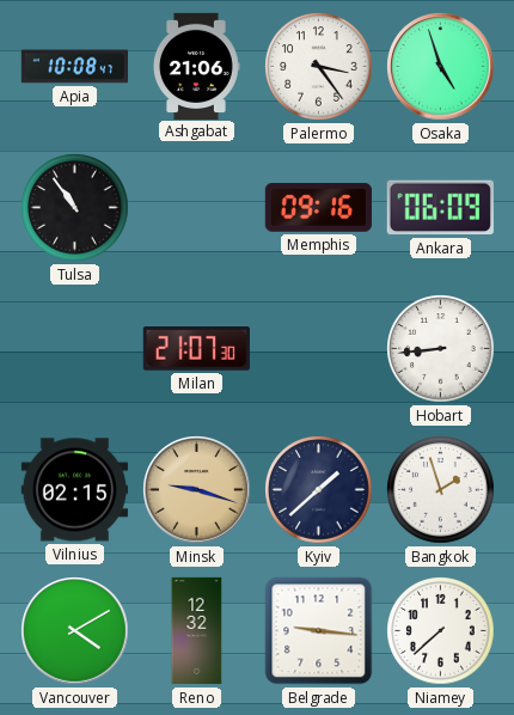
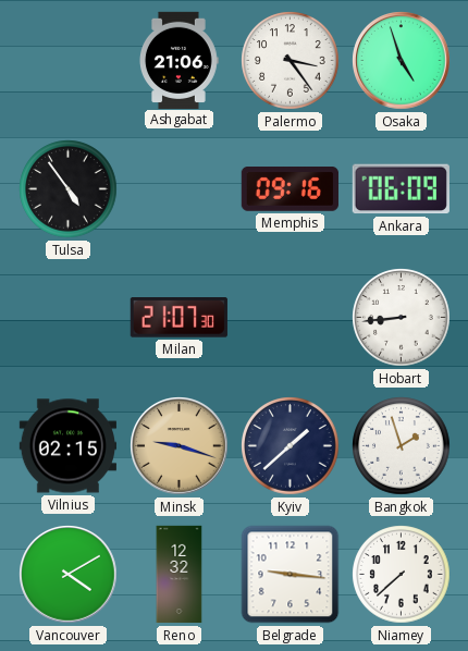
Apia: 10:08 -> none
Tulsa: 10:54 -> 4:54
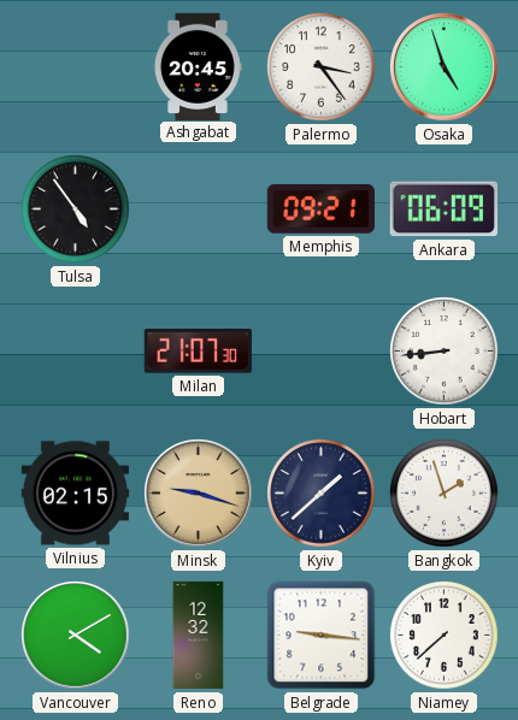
Ashgabat: 21:06 -> 20:45
Memphis: 09:16 -> 09:21
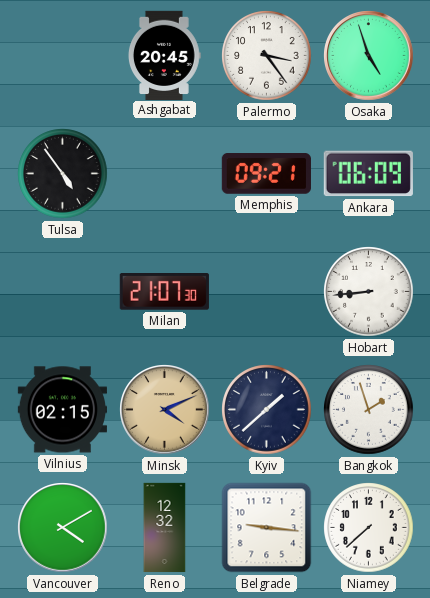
Minsk: 9:18 -> 4:11
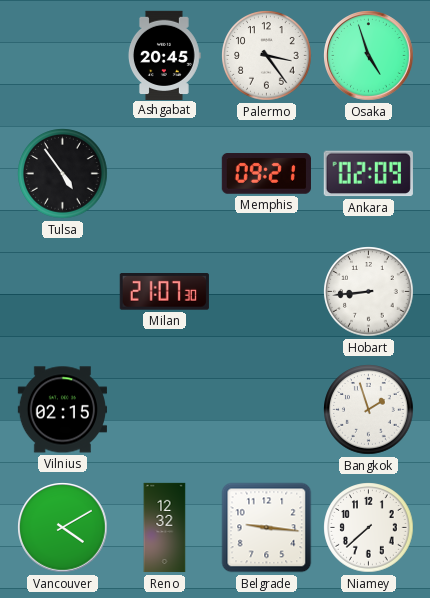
Ankara: 06:09 -> 02:09
Minsk: 4:11 -> none
Kyiv: 1:38 -> none
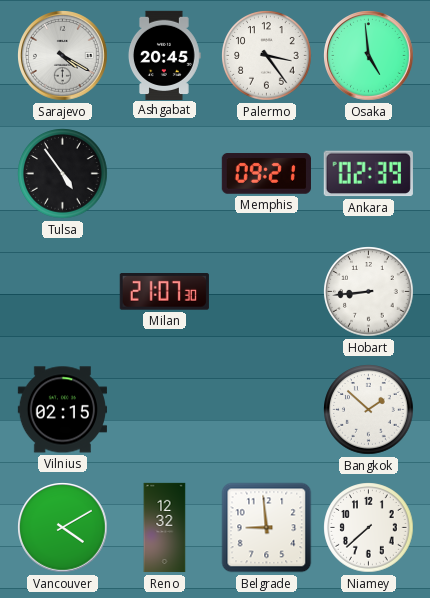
Sarajevo: none -> 4:20
Osaka: 4:57 -> 4:59
Ankara: 02:09 -> 02:39
Bangkok: 1:57 -> 1:52
Belgrade: 9:16 -> 8:59
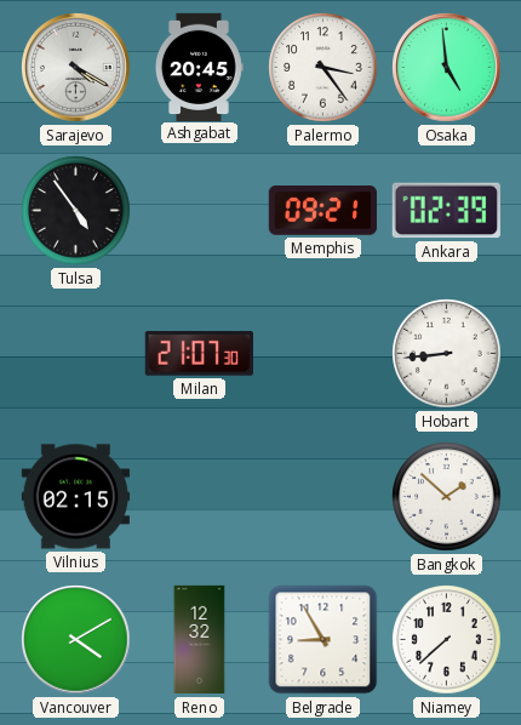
Belgrade: 8:59 -> 8:55
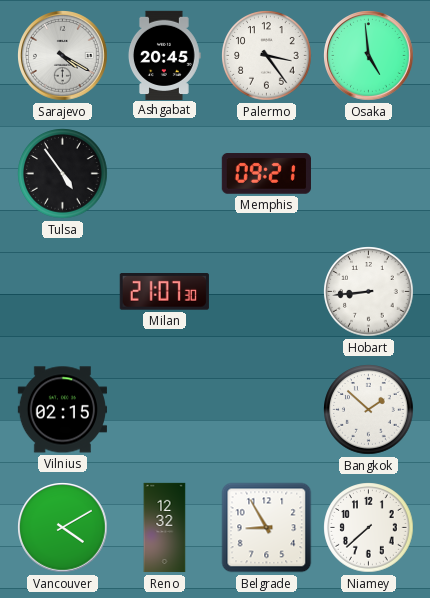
Ankara: 02:39 -> none
